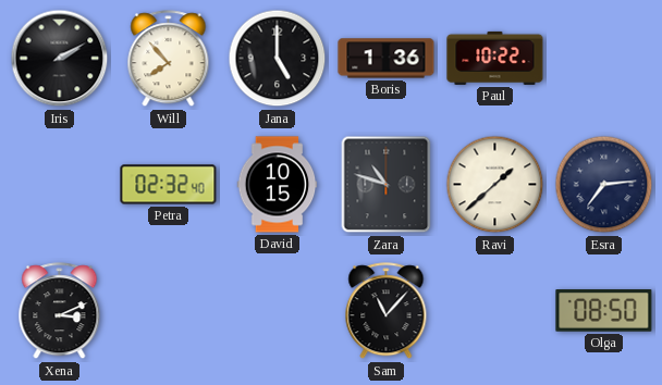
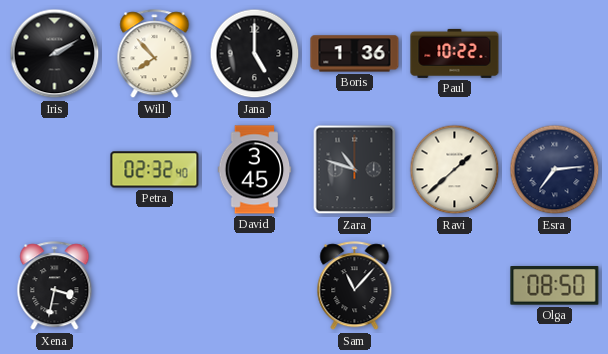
David: 10:15 -> 3:45
Xena: 3:11 -> 3:32
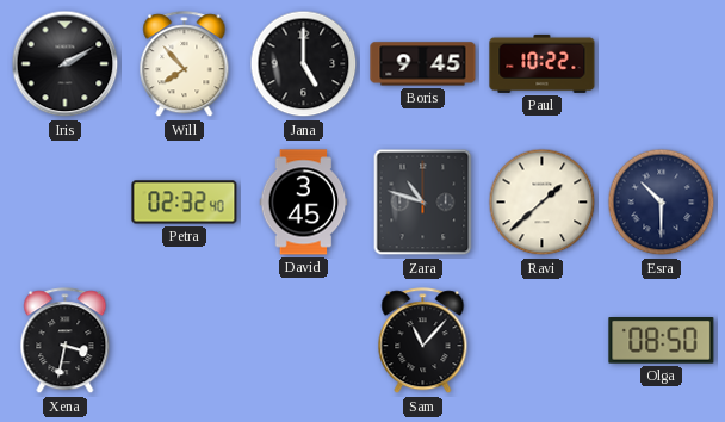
Boris: 1:36 -> 9:45
Esra: 7:14 -> 10:30
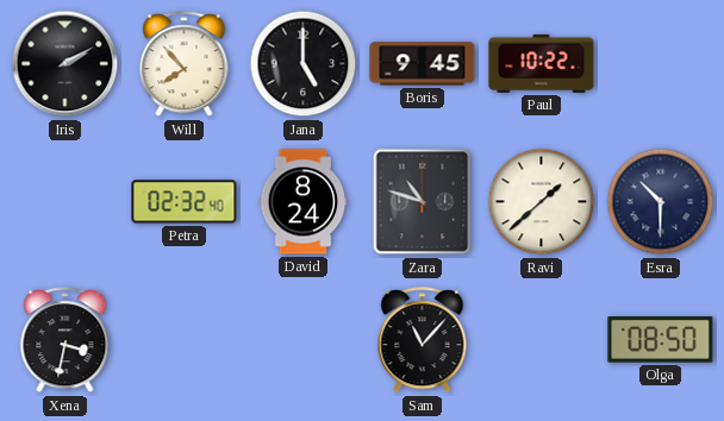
David: 3:45 -> 8:24
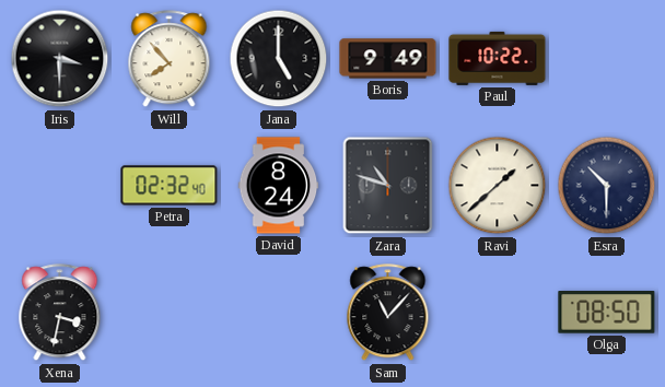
Iris: 2:10 -> 3:30
Boris: 9:45 -> 9:49
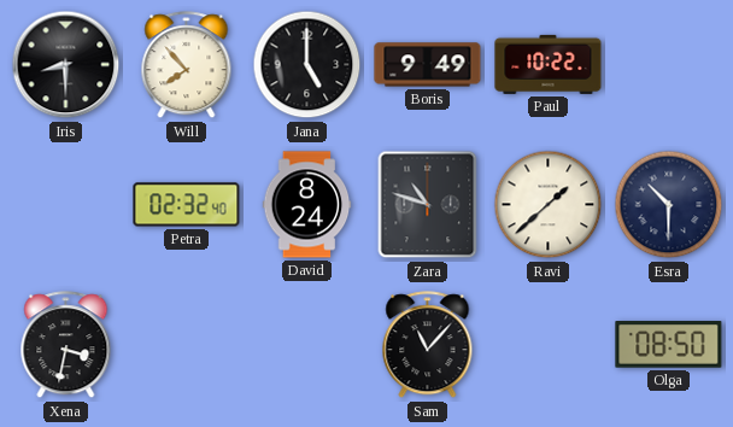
Iris: 3:30 -> 8:30
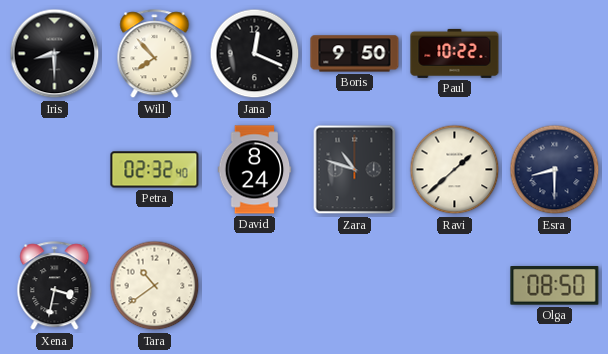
Jana: 5:00 -> 12:19
Boris: 9:49 -> 9:50
Esra: 10:30 -> 8:30
Tara: none -> 10:39
Sam: 11:07 -> none
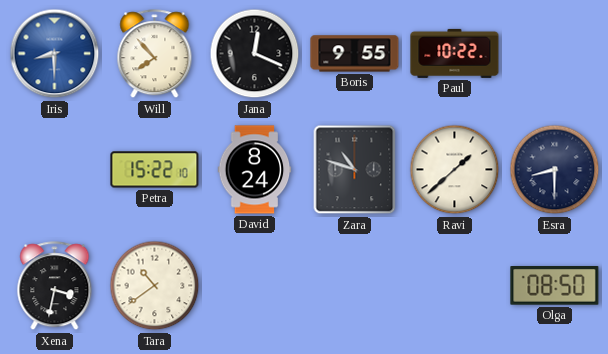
Iris dial: black -> blue
Boris: 9:50 -> 9:55
Petra: 02:32 -> 15:22
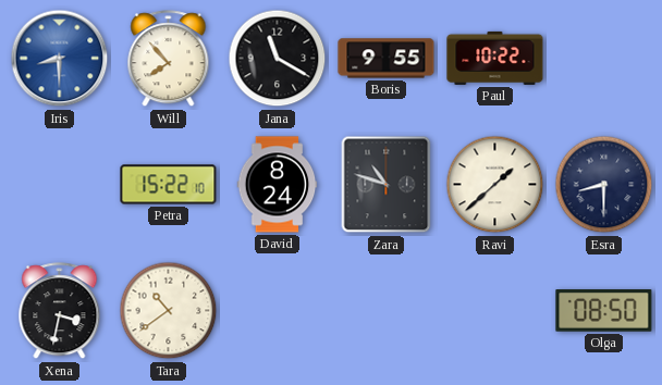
Jana: 12:19 -> 11:20
